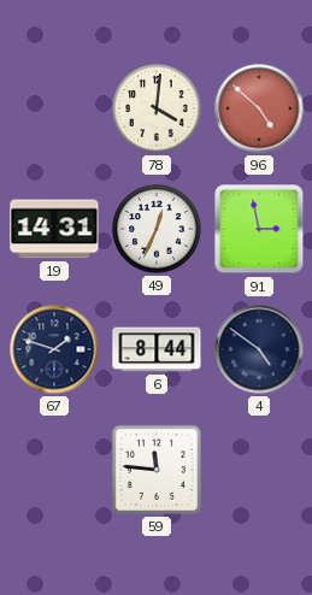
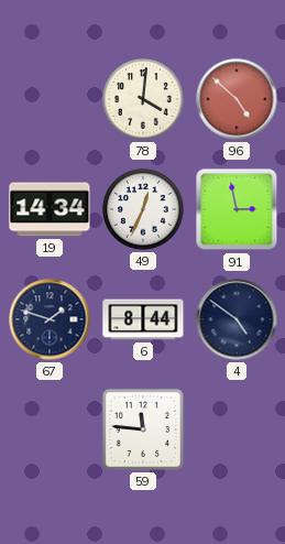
19: 14:31 -> 14:34
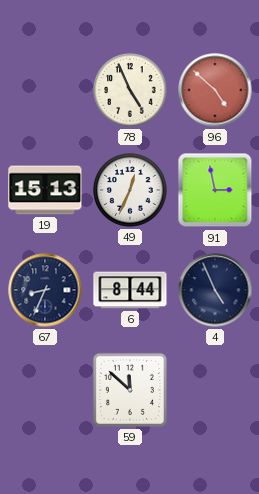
78: 4:01 -> 4:56
19: 14:34 -> 15:13
67: 1:48 -> 8:34
4: 4:51 -> 4:56
59: 11:46 -> 11:52
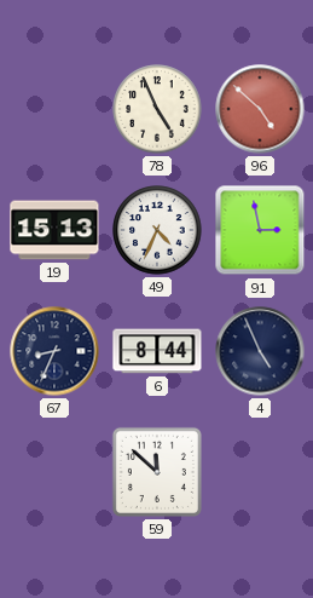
49: 12:34 -> 4:34
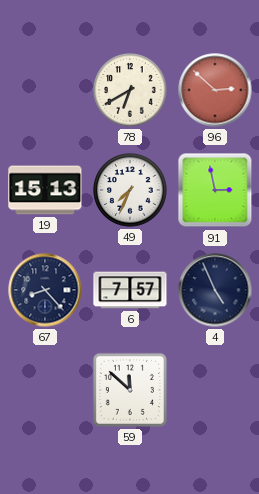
78: 4:56 -> 6:40
96: 4:52 -> 2:52
49: 4:34 -> 7:34
67: 8:34 -> 8:23
6: 8:44 -> 7:57
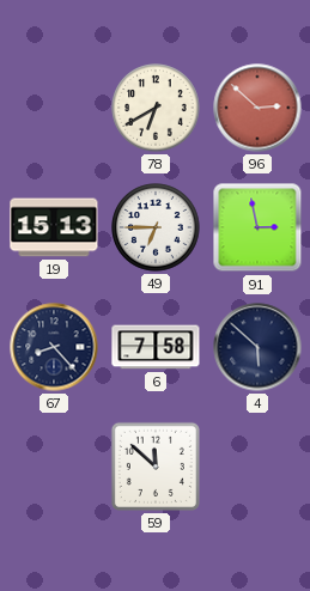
49: 7:34 -> 6:45
6: 7:57 -> 7:58
4: 4:56 -> 5:52
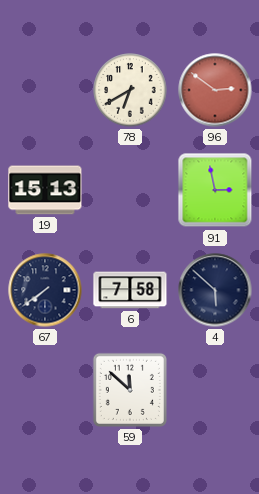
96: 2:52 -> 2:51
49: 6:45 -> none
67: 8:23 -> 7:39
